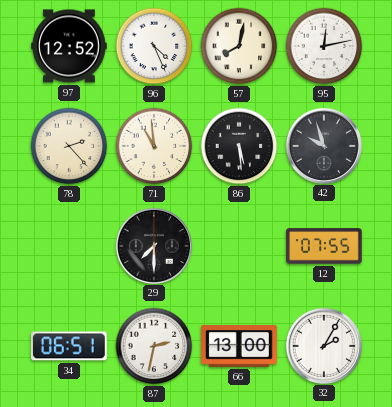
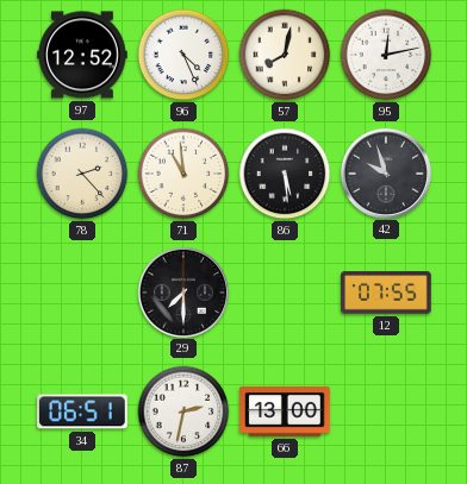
32: 2:05 -> none
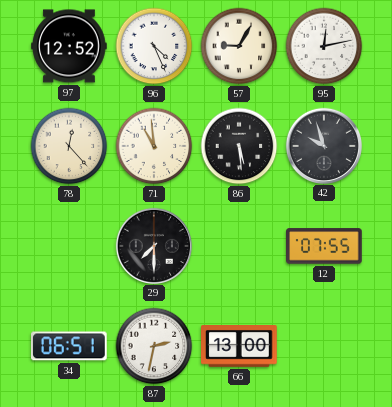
57: 8:02 -> 9:05
78: 2:23 -> 12:23
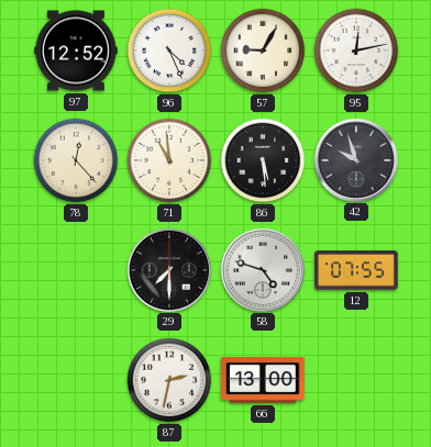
58: none -> 4:48
34: 06:51 -> none
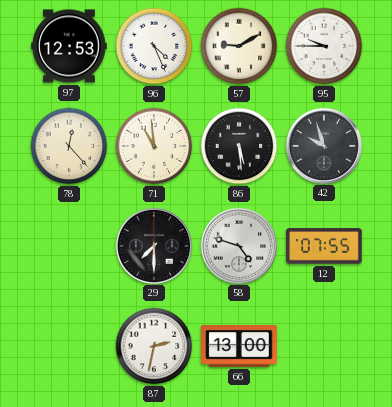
97: 12:52 -> 12:53
57: 9:05 -> 9:10
95: 12:13 -> 9:45
